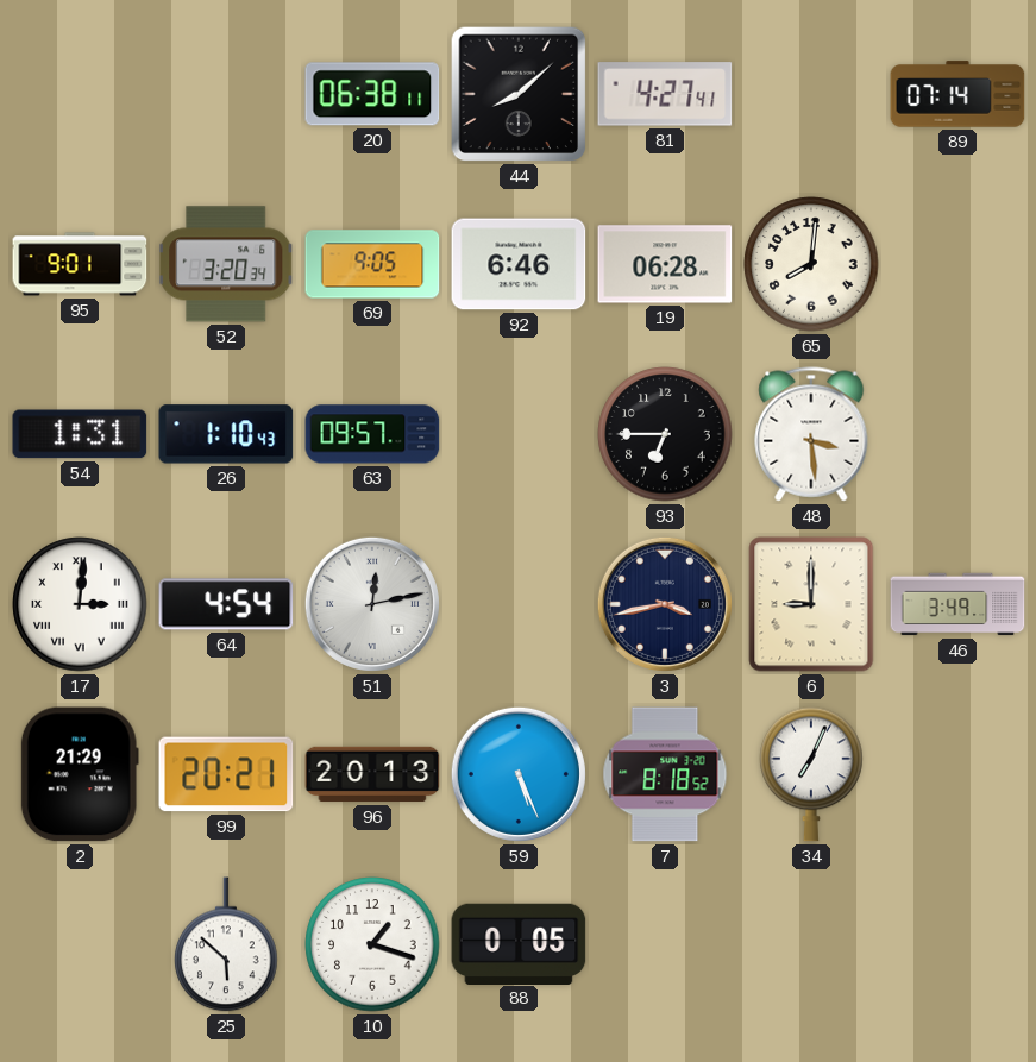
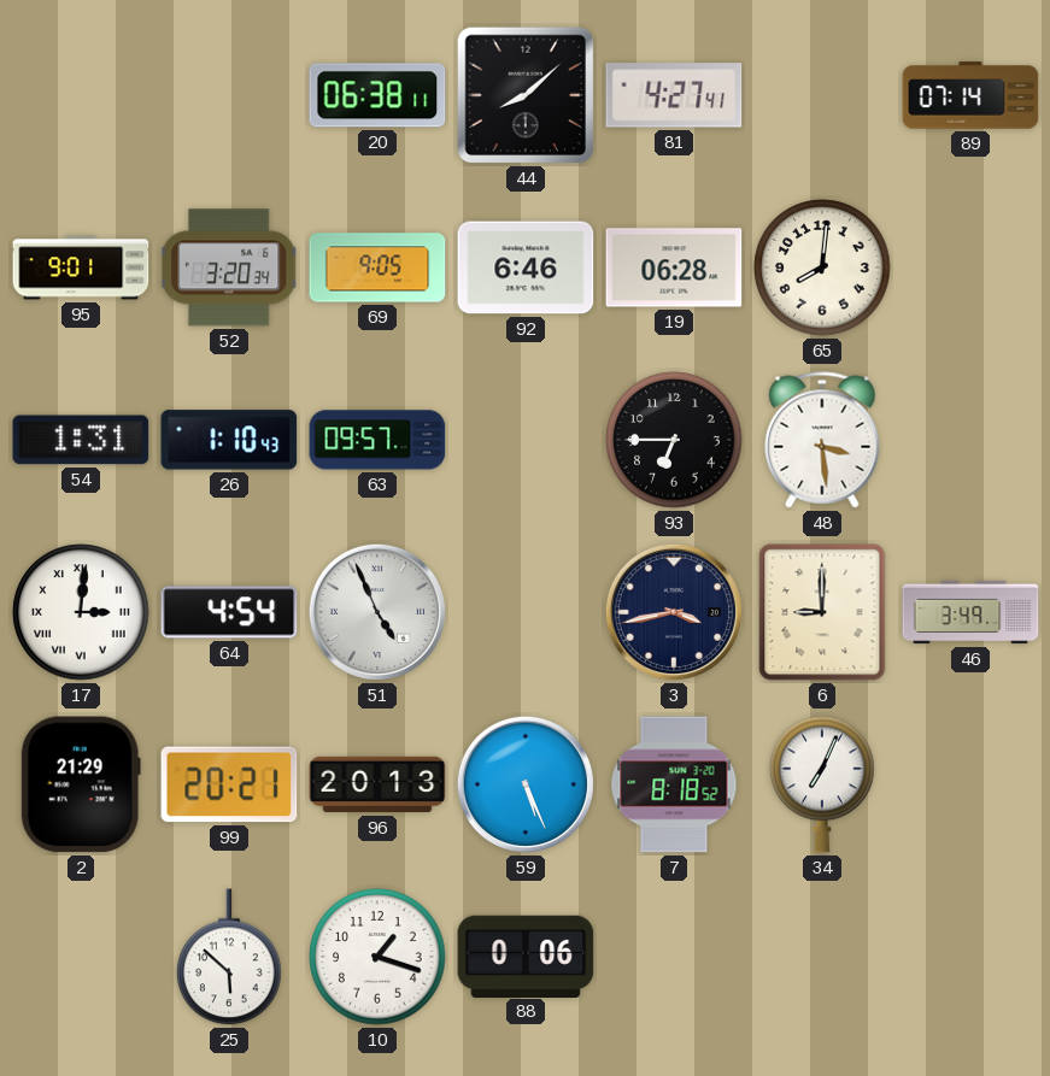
51: 12:13 -> 4:56
88: 0:05 -> 0:06
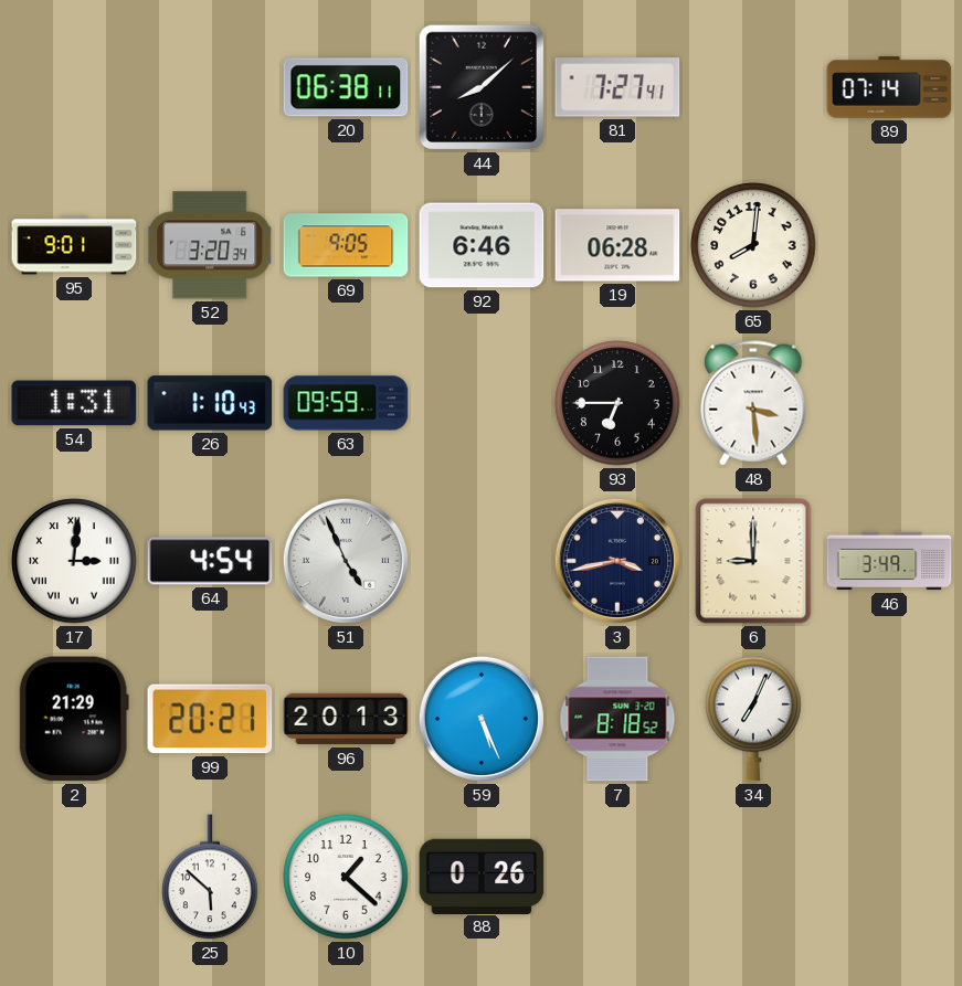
81: 4:27 -> 7:27
63: 09:57 -> 09:59
10: 1:18 -> 1:22
88: 0:06 -> 0:26
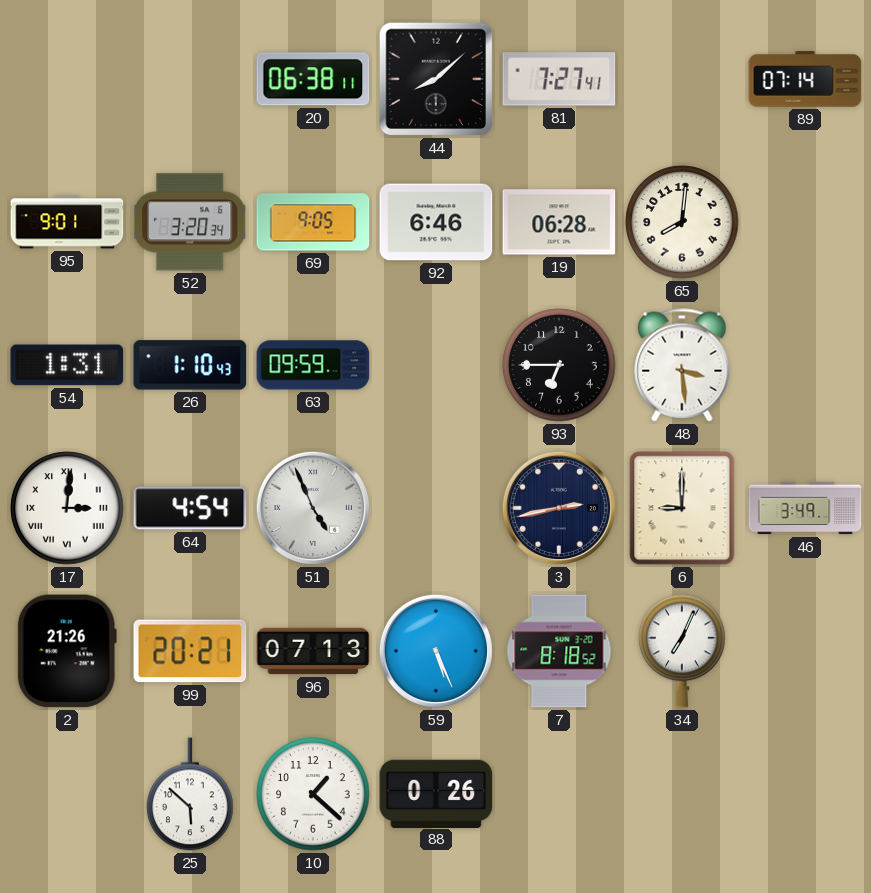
3: 3:43 -> 2:43
2: 21:29 -> 21:26
96: 20:13 -> 07:13
